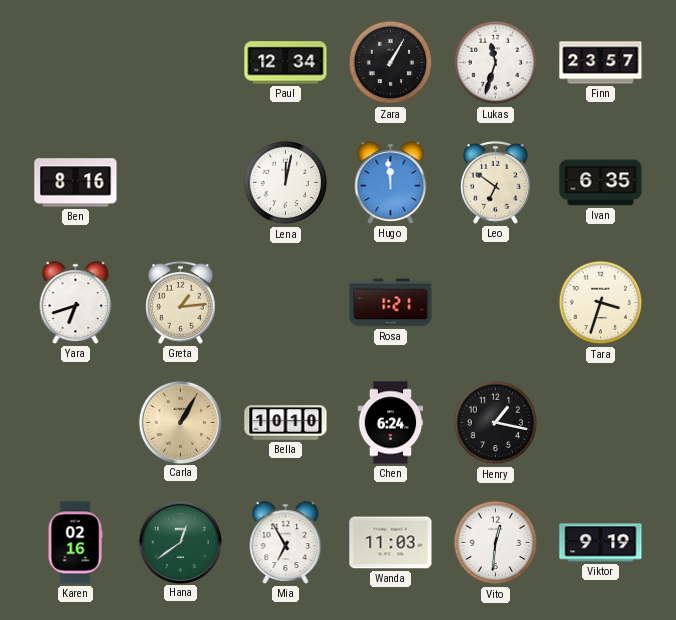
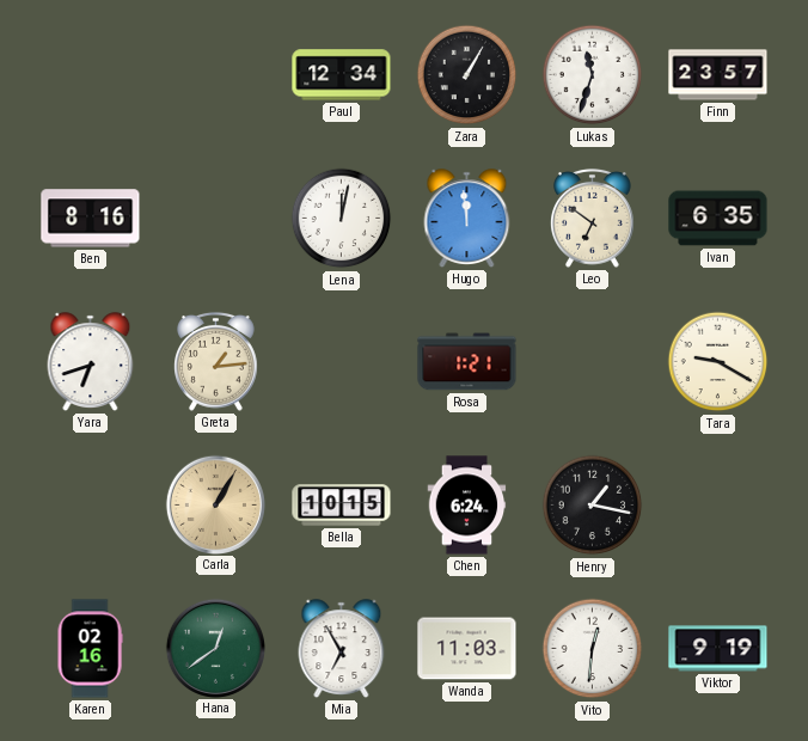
Tara: 3:33 -> 9:20
Bella: 10:10 -> 10:15
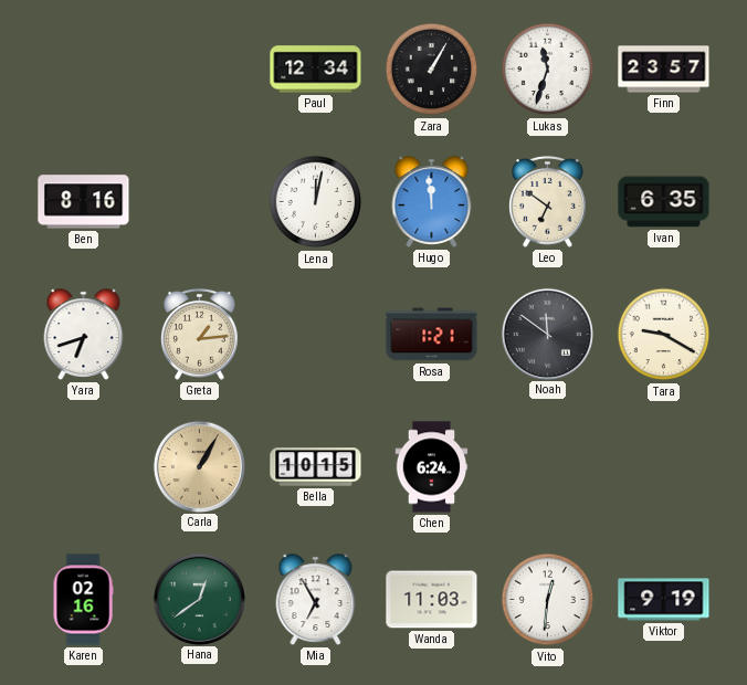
Noah: none -> 11:51
Henry: 1:17 -> none
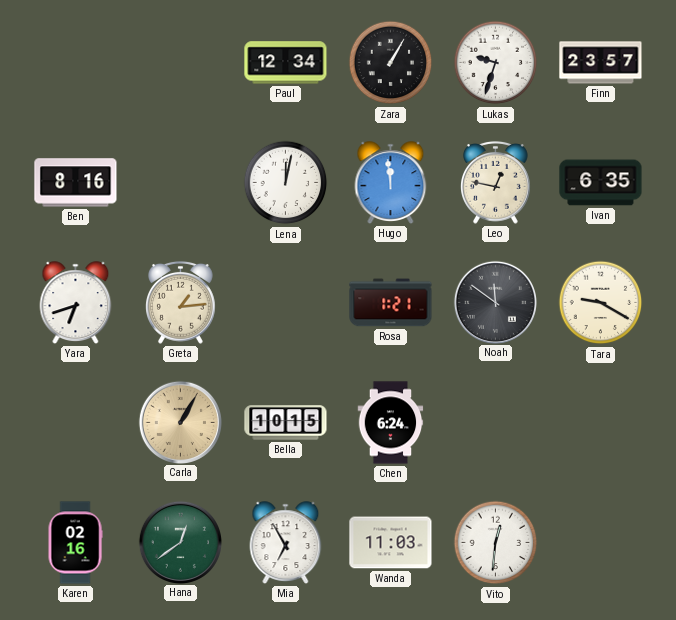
Lukas: 11:33 -> 9:33
Leo: 6:51 -> 12:47
Viktor: 9:19 -> none
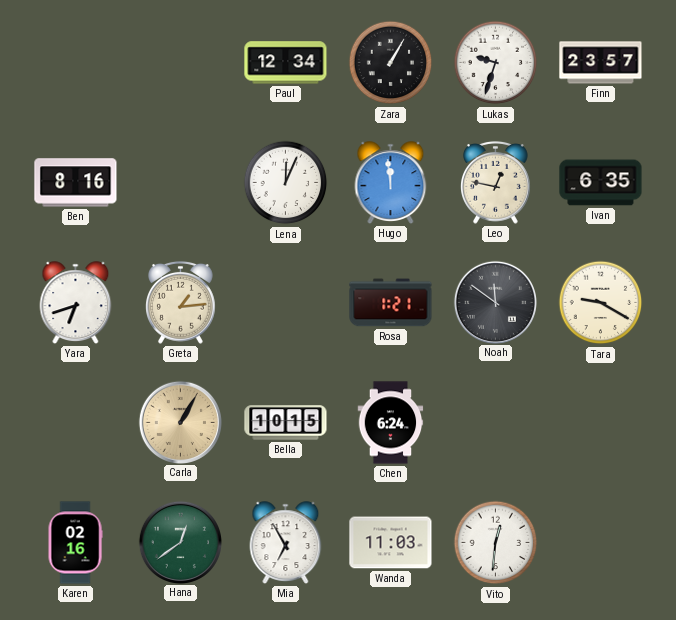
Lena: 12:02 -> 12:04
